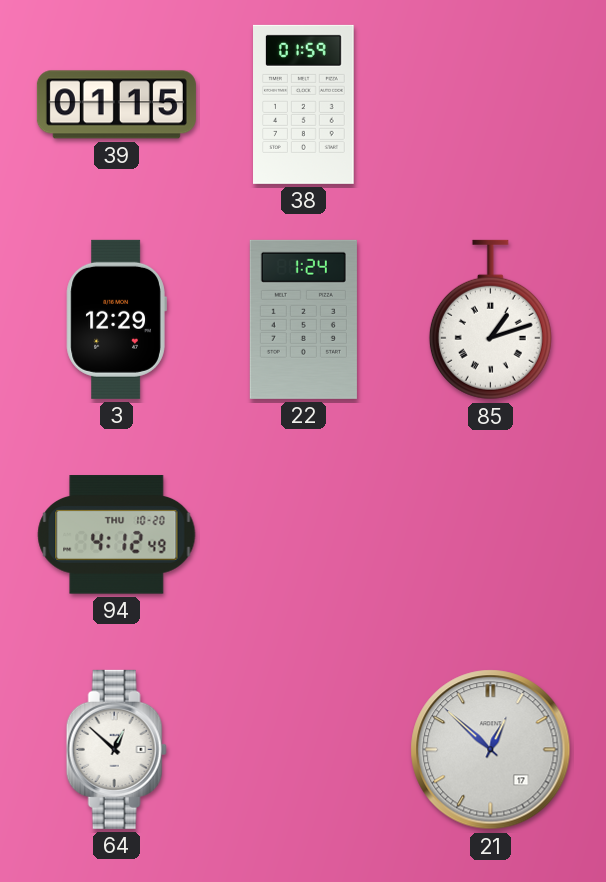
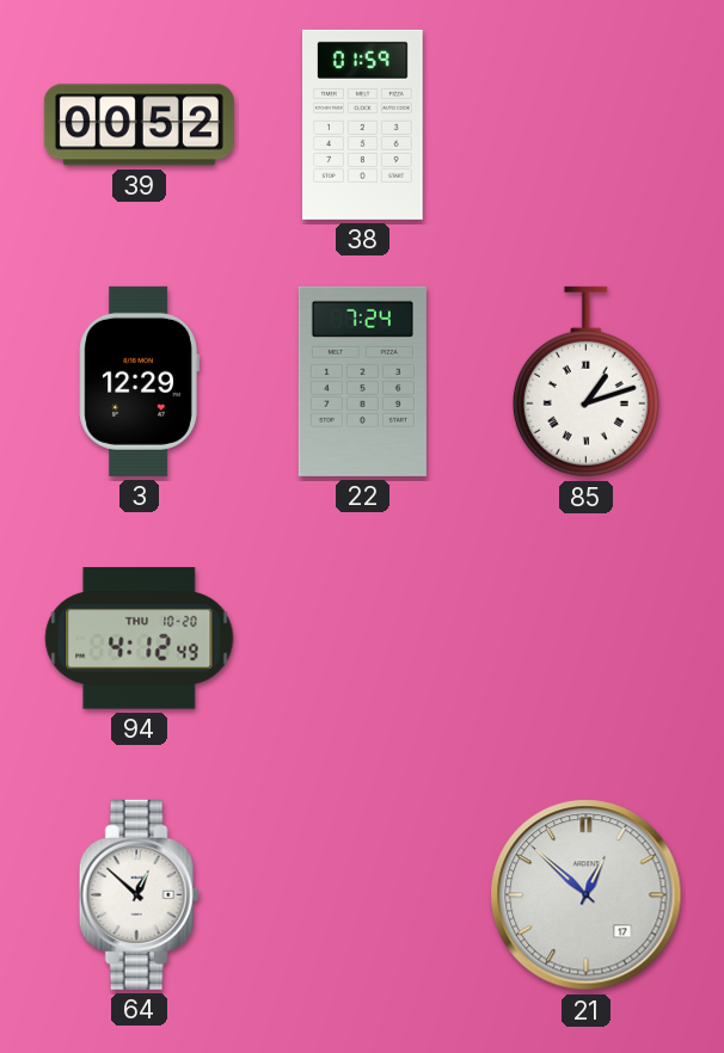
39: 01:15 -> 00:52
22: 1:24 -> 7:24
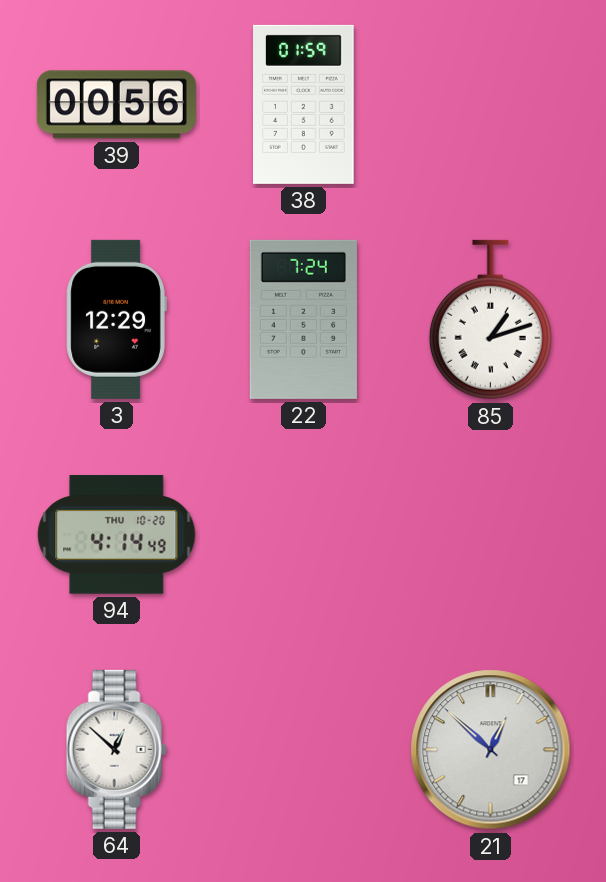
39: 00:52 -> 00:56
94: 4:12 -> 4:14
